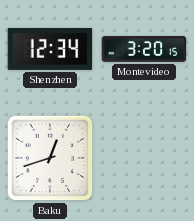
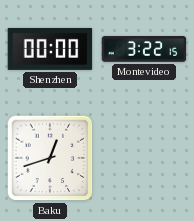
Shenzhen: 12:34 -> 00:00
Montevideo: 3:20 -> 3:22
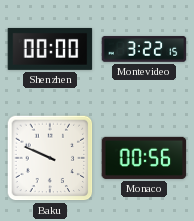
Baku: 12:42 -> 9:49
Monaco: none -> 00:56
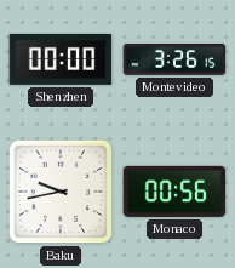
Montevideo: 3:22 -> 3:26
Baku: 9:49 -> 9:43
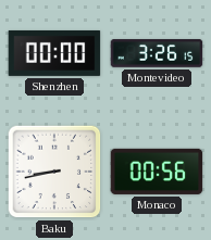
Baku: 9:43 -> 8:43
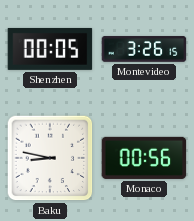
Shenzhen: 00:00 -> 00:05
Baku: 8:43 -> 8:47
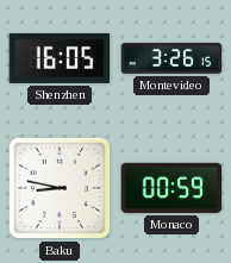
Shenzhen: 00:05 -> 16:05
Monaco: 00:56 -> 00:59
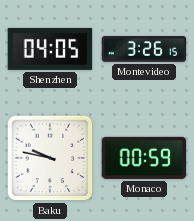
Shenzhen: 16:05 -> 04:05
Baku: 8:47 -> 9:47
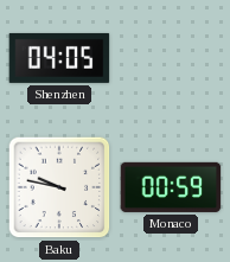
Montevideo: 3:26 -> none
